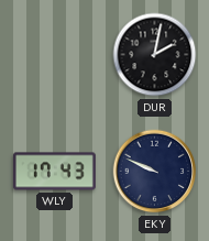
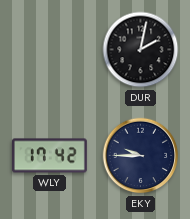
WLY: 17:43 -> 17:42
EKY: 9:49 -> 9:45
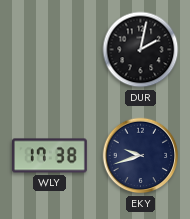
WLY: 17:42 -> 17:38
EKY: 9:45 -> 9:42
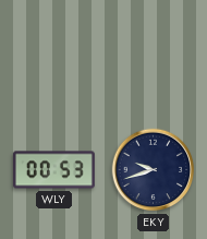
DUR: 2:02 -> none
WLY: 17:38 -> 00:53
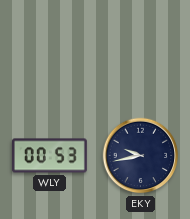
EKY: 9:42 -> 9:43
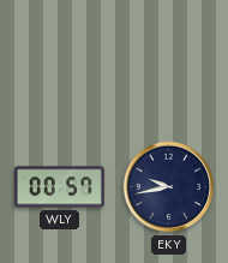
WLY: 00:53 -> 00:57
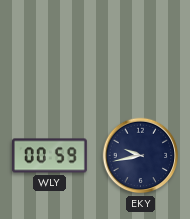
WLY: 00:57 -> 00:59
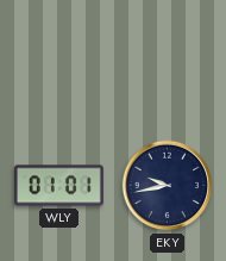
WLY: 00:59 -> 01:01
